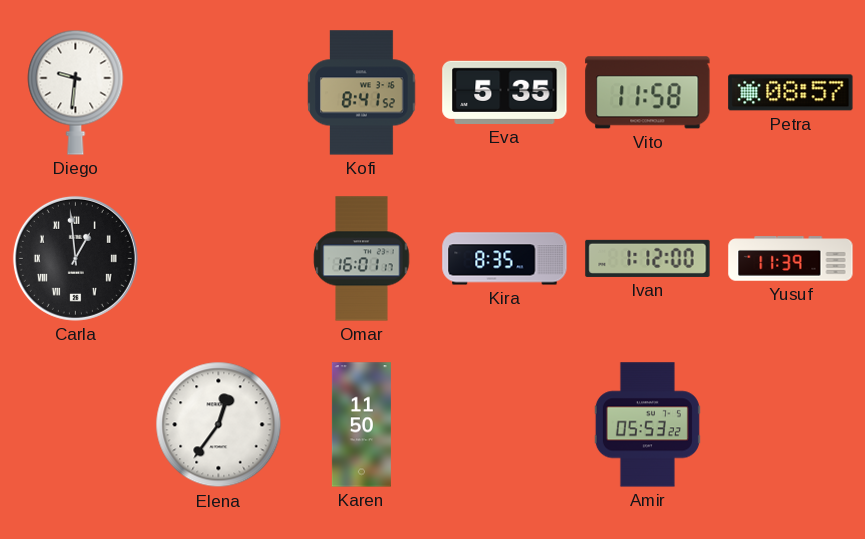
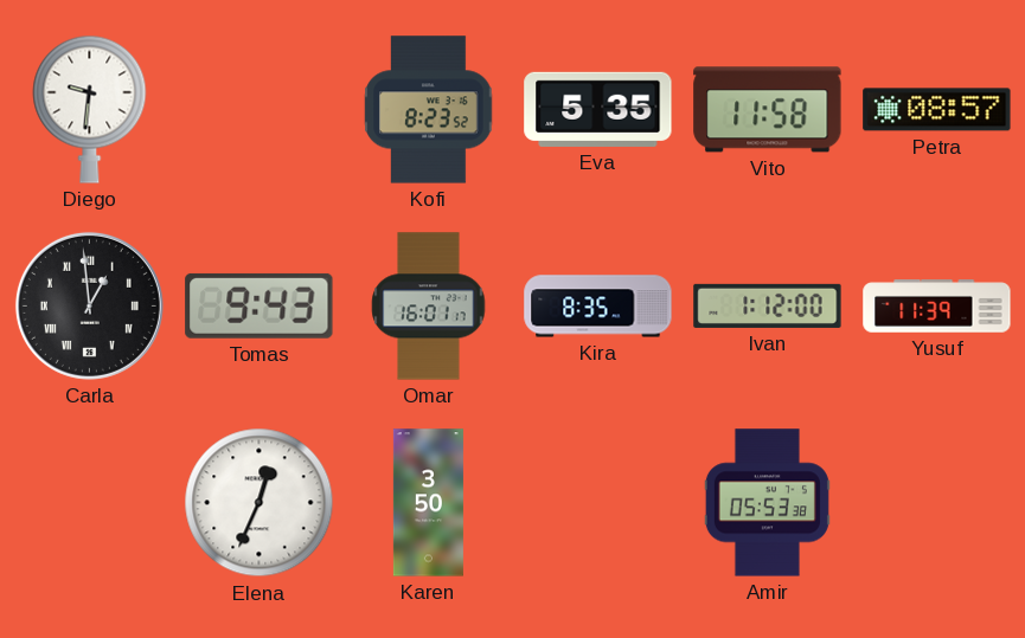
Kofi: 8:41 -> 8:23
Tomas: none -> 9:43
Elena: 12:36 -> 12:34
Karen: 11:50 -> 3:50
Amir: 05:53:22 -> 05:53:38
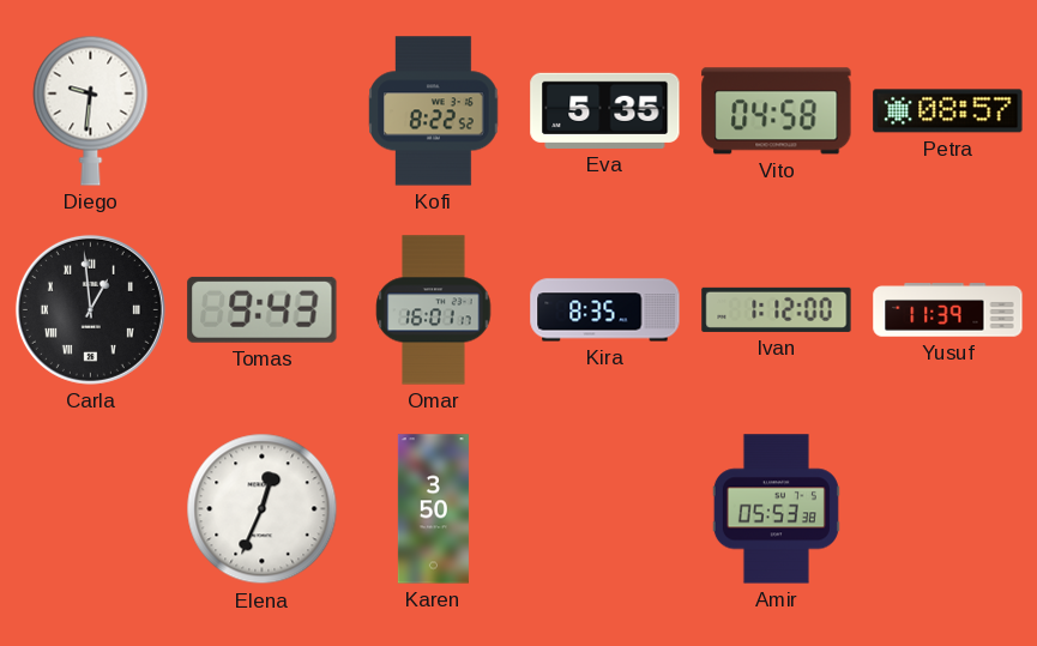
Kofi: 8:23 -> 8:22
Vito: 11:58 -> 04:58
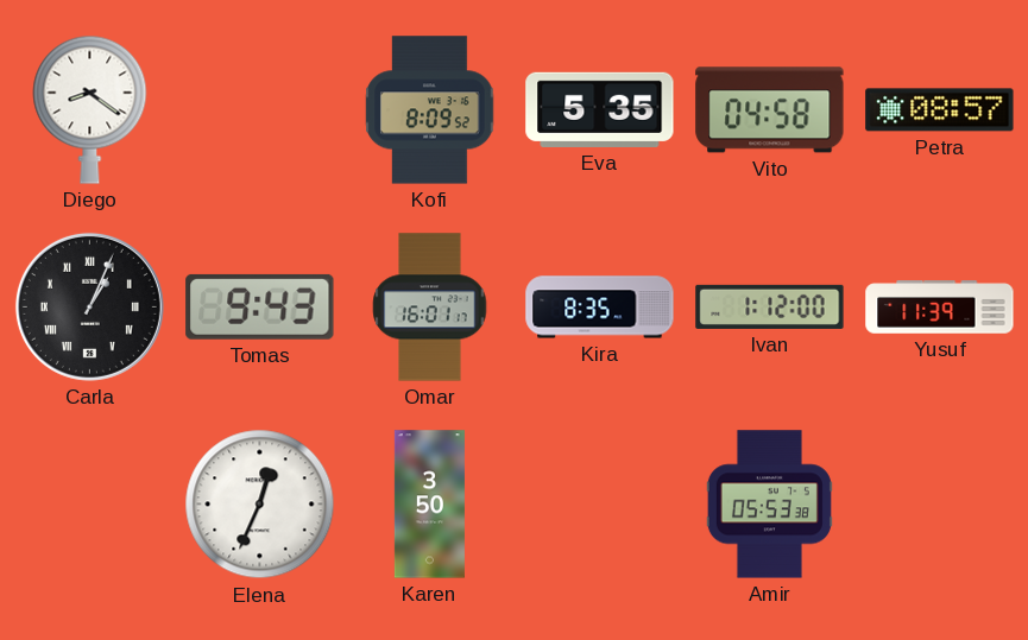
Diego: 9:31 -> 8:21
Kofi: 8:22 -> 8:09
Carla: 12:59 -> 1:04
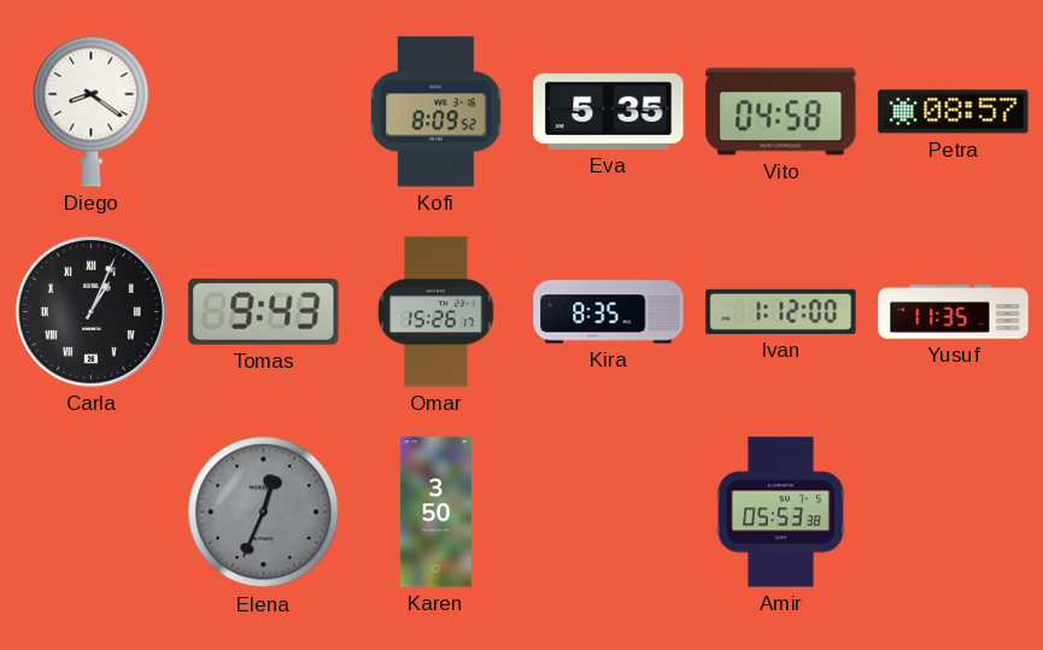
Omar: 16:01 -> 15:26
Yusuf: 11:39 -> 11:35
Elena dial: white -> grey
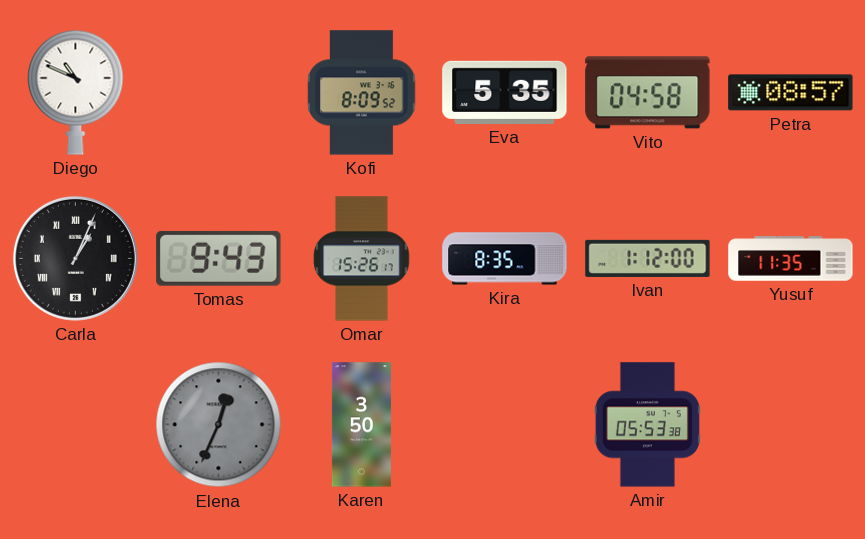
Diego: 8:21 -> 10:49
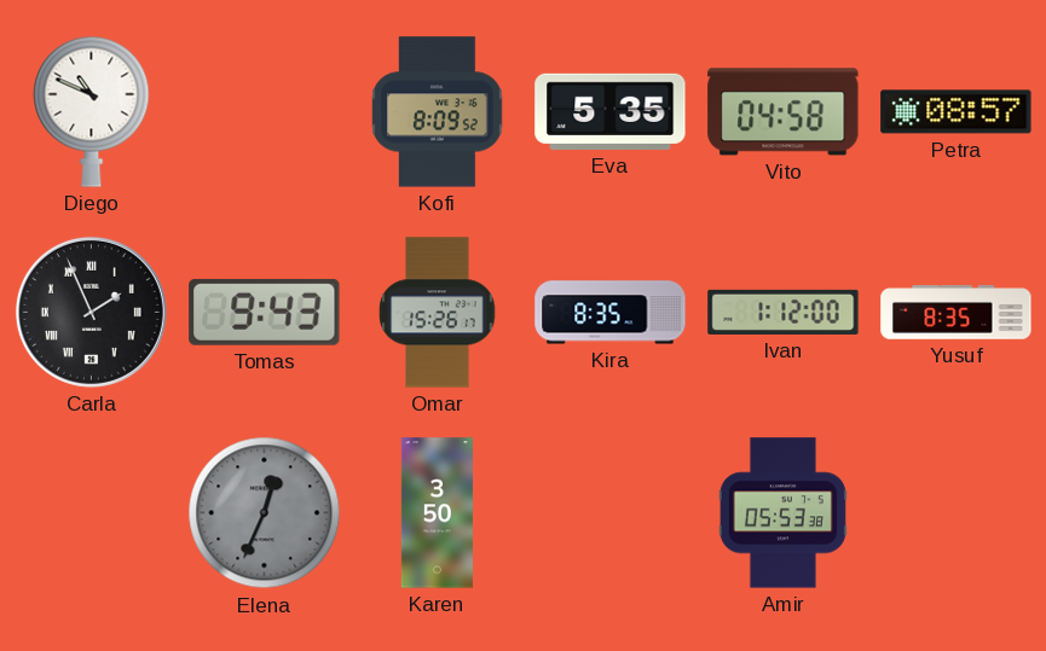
Carla: 1:04 -> 1:56
Yusuf: 11:35 -> 8:35
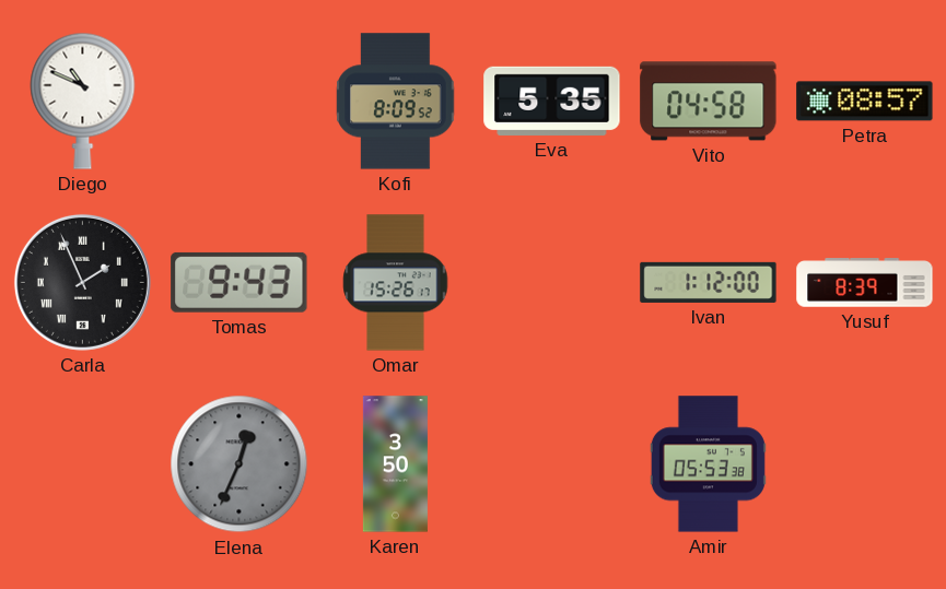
Kira: 8:35 -> none
Yusuf: 8:35 -> 8:39
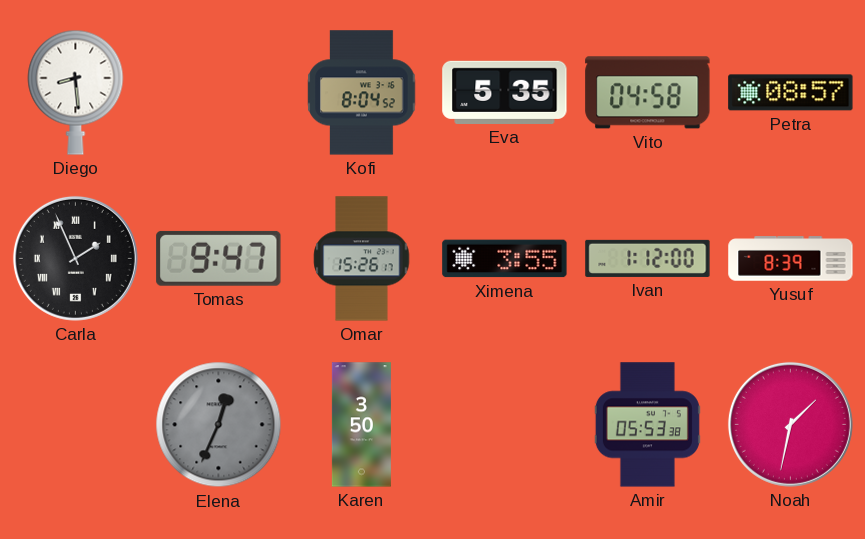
Diego: 10:49 -> 8:29
Kofi: 8:09 -> 8:04
Tomas: 9:43 -> 9:47
Ximena: none -> 3:55
Noah: none -> 1:32
